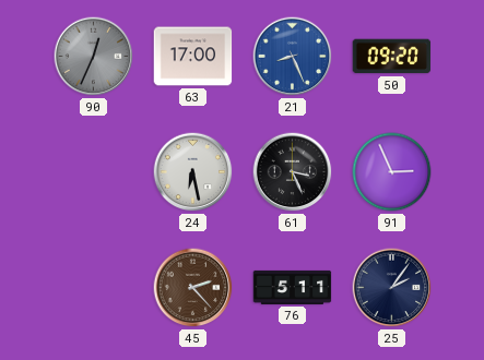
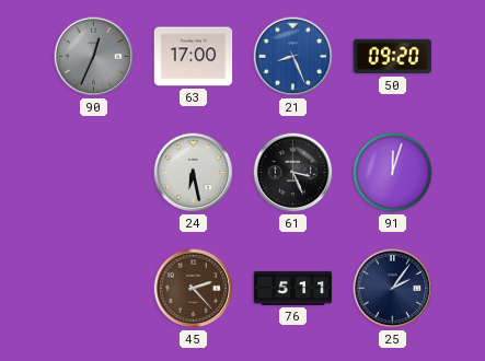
91: 2:56 -> 12:03
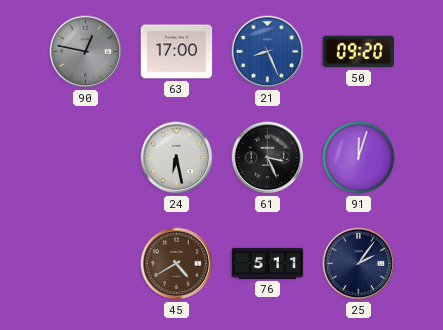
90: 12:34 -> 12:47
45: 2:23 -> 4:40
